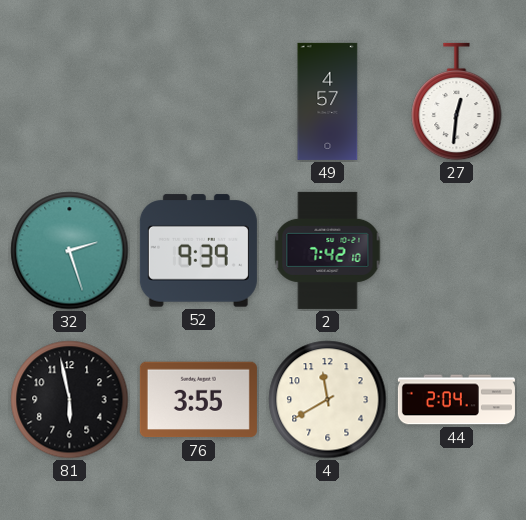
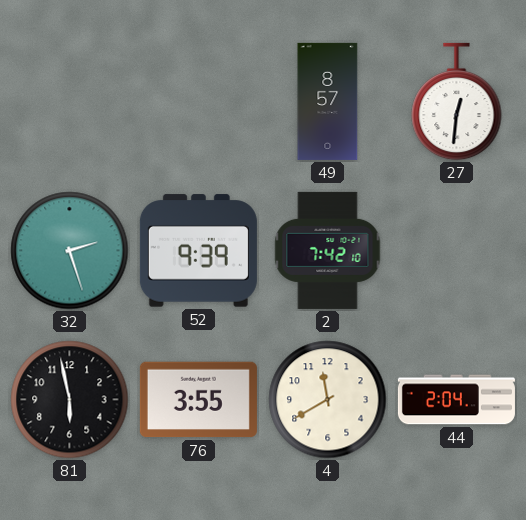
49: 4:57 -> 8:57
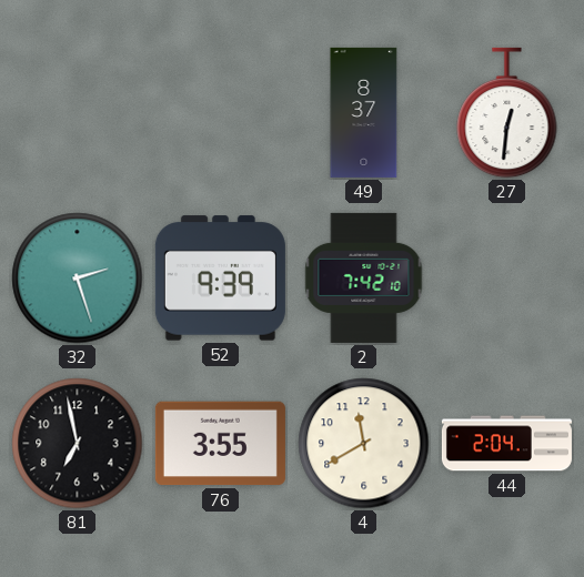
49: 8:57 -> 8:37
81: 5:58 -> 6:58
